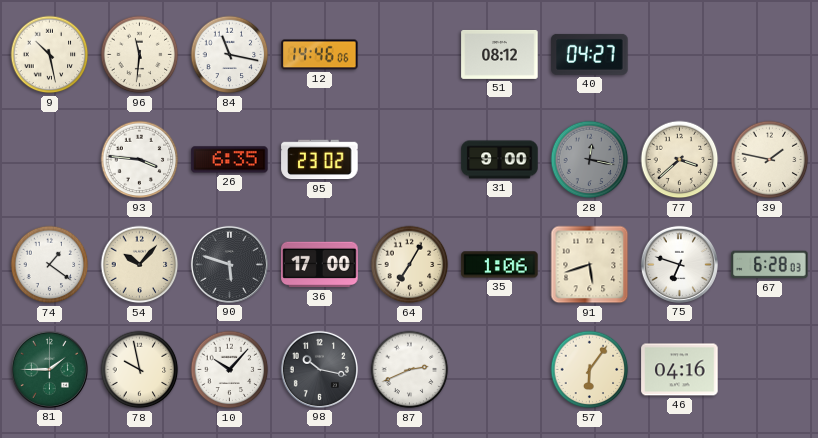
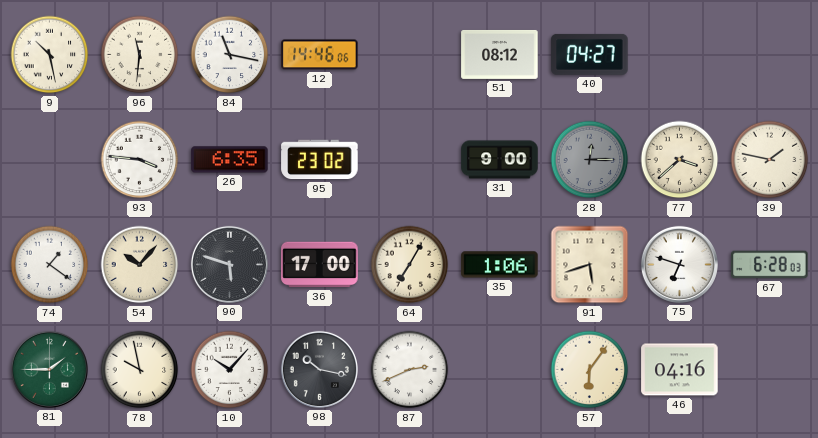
28: 12:17 -> 12:15
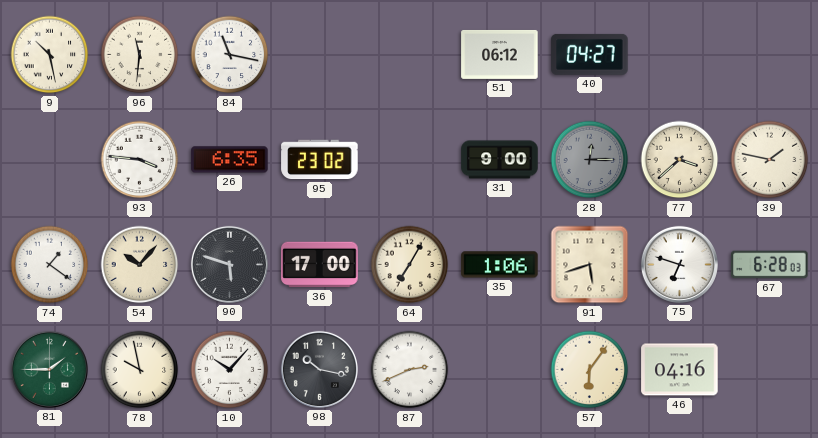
12: 14:46 -> none
51: 08:12 -> 06:12
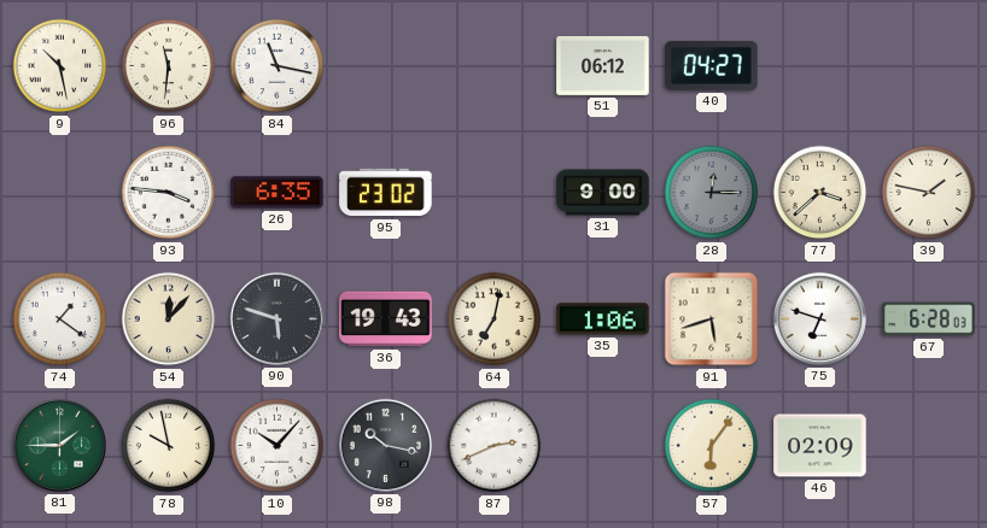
54: 10:07 -> 12:07
36: 17:00 -> 19:43
64: 7:05 -> 7:02
46: 04:16 -> 02:09
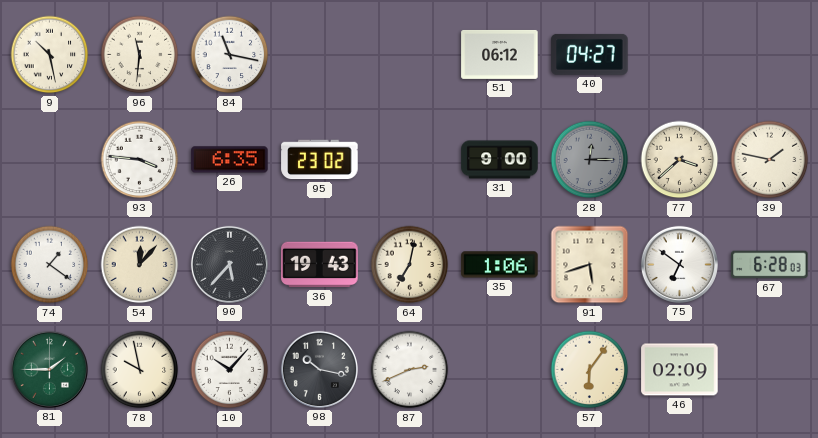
90: 5:48 -> 5:37
75: 6:48 -> 6:51
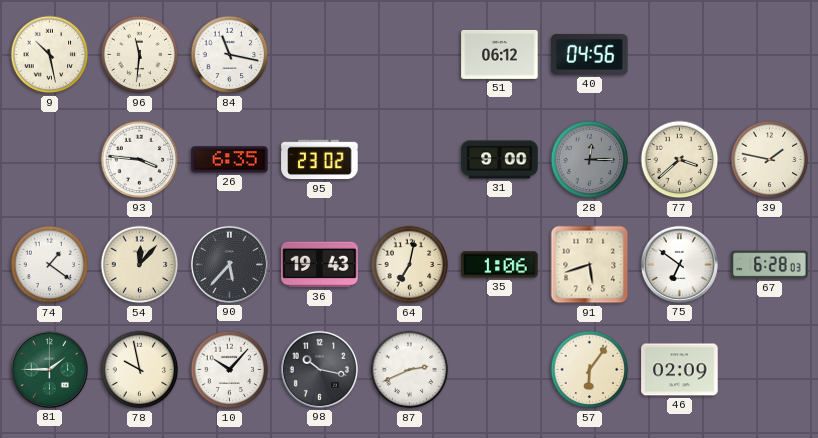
40: 04:27 -> 04:56
